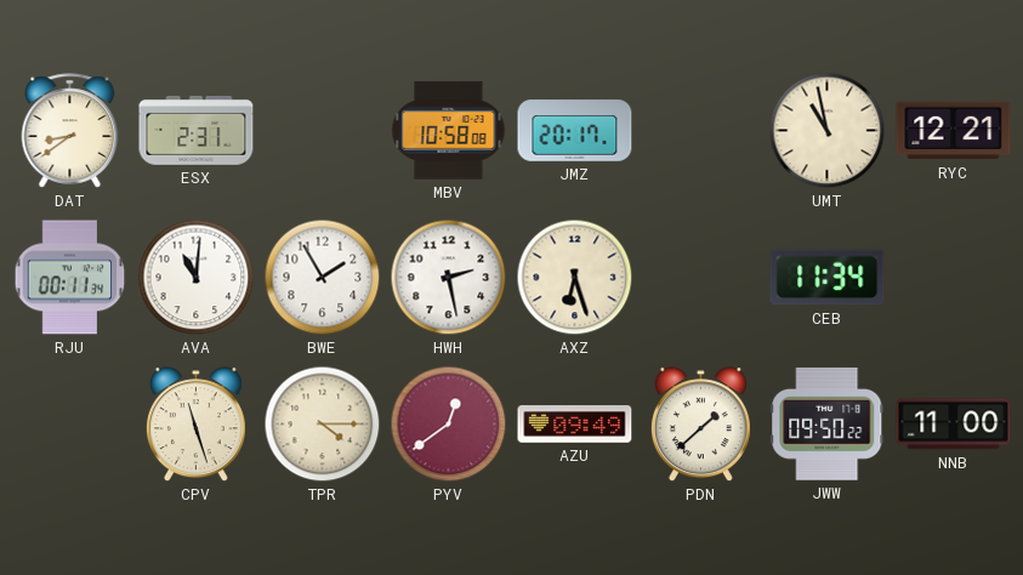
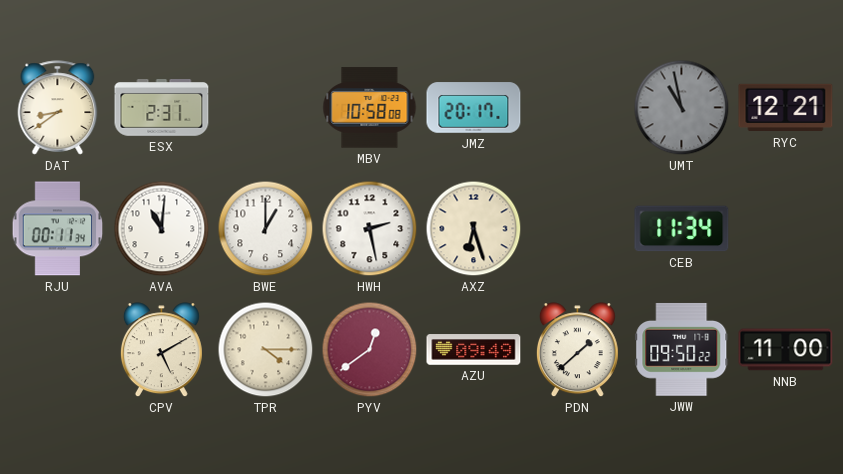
UMT dial: cream -> grey
BWE: 1:55 -> 1:00
CPV: 11:27 -> 5:10
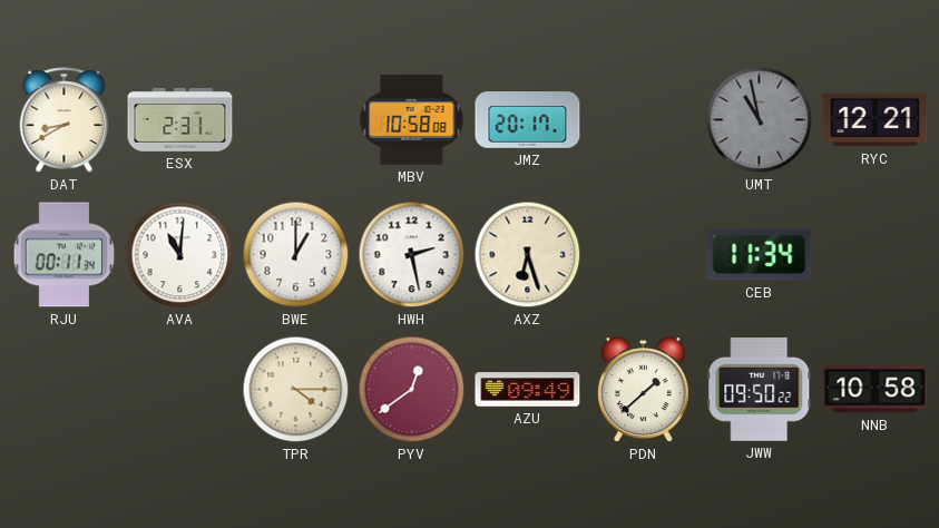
DAT: 8:39 -> 8:40
CPV: 5:10 -> none
NNB: 11:00 -> 10:58
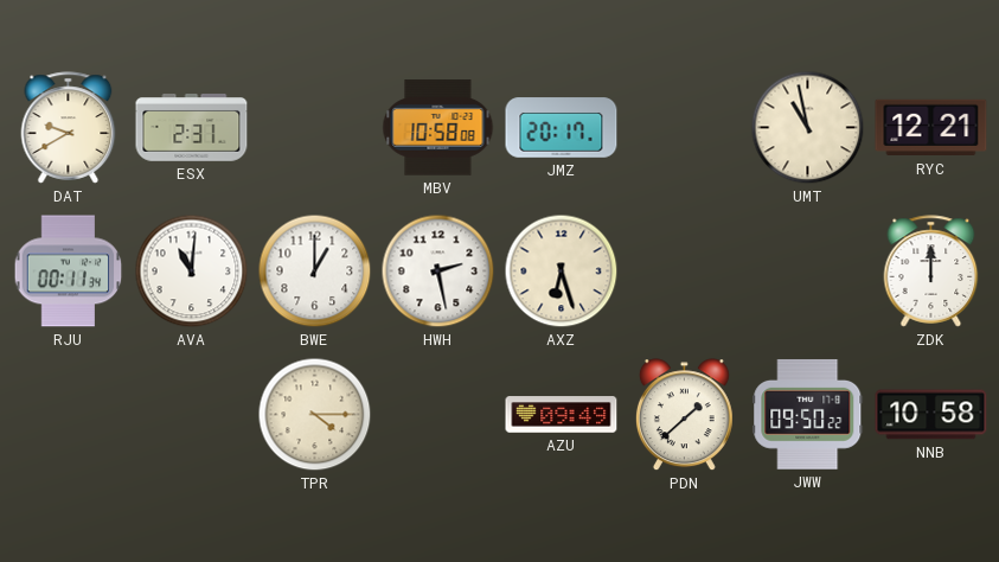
DAT: 8:40 -> 9:40
UMT dial: grey -> cream
CEB: 11:34 -> none
ZDK: none -> 12:00
PYV: 12:39 -> none
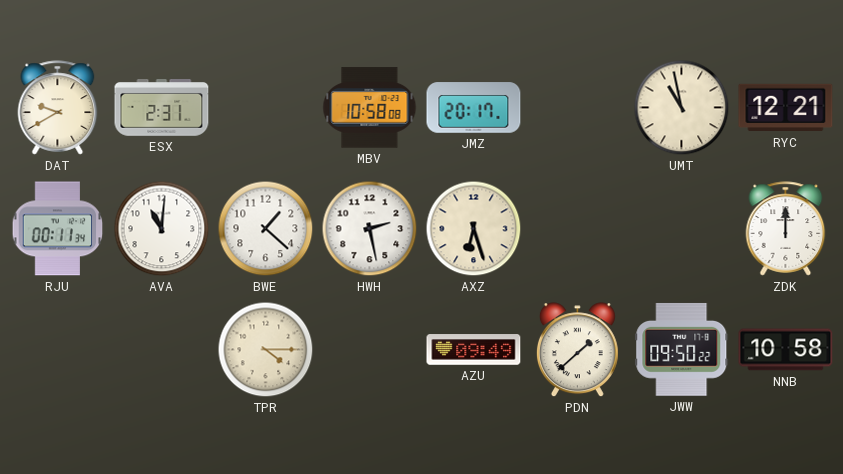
BWE: 1:00 -> 1:22
